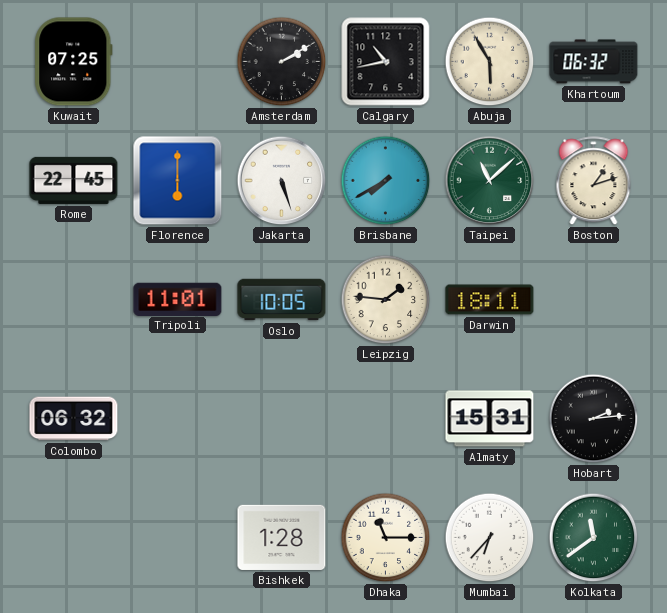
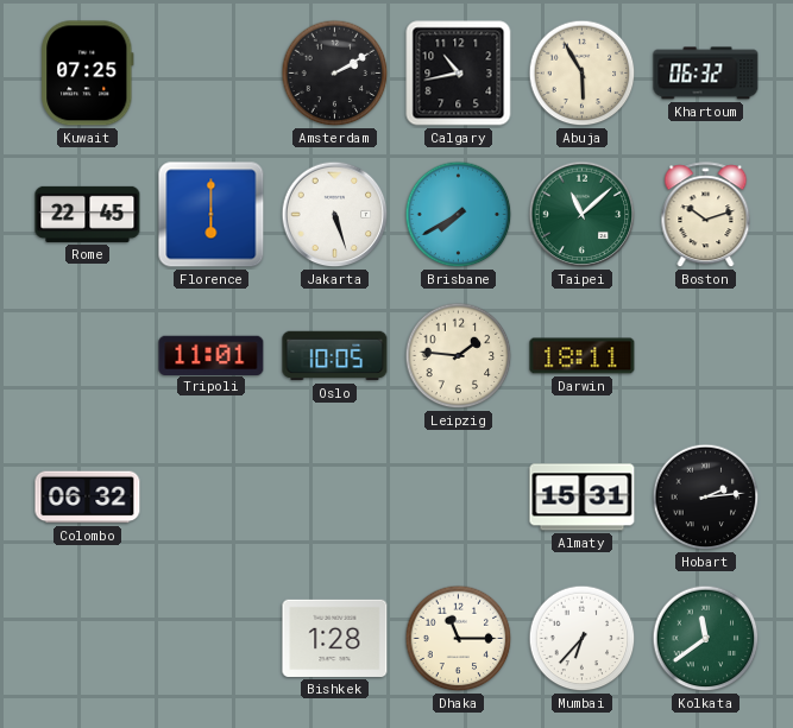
Boston: 1:12 -> 10:12
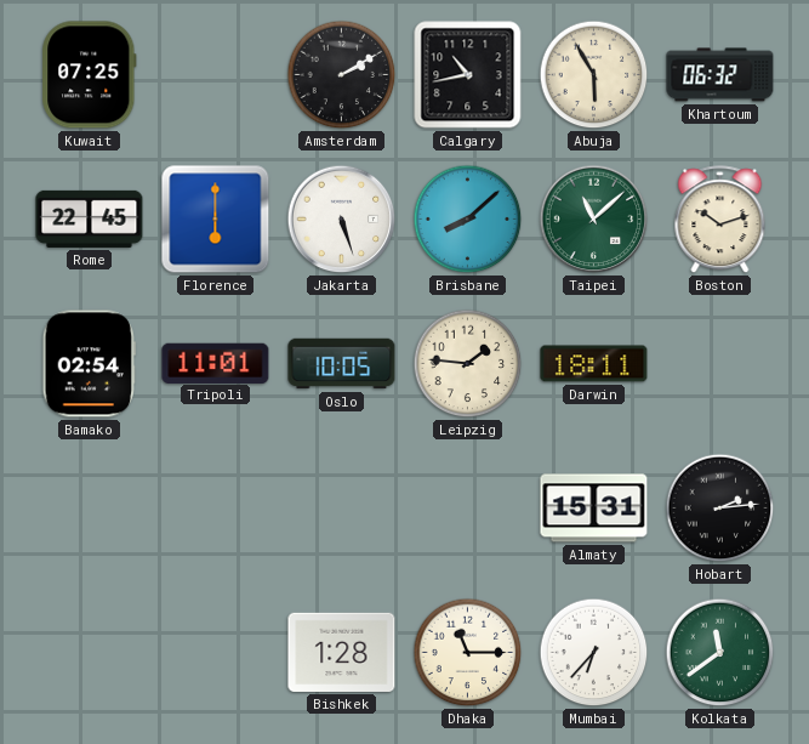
Brisbane: 7:40 -> 8:08
Bamako: none -> 02:54
Colombo: 06:32 -> none
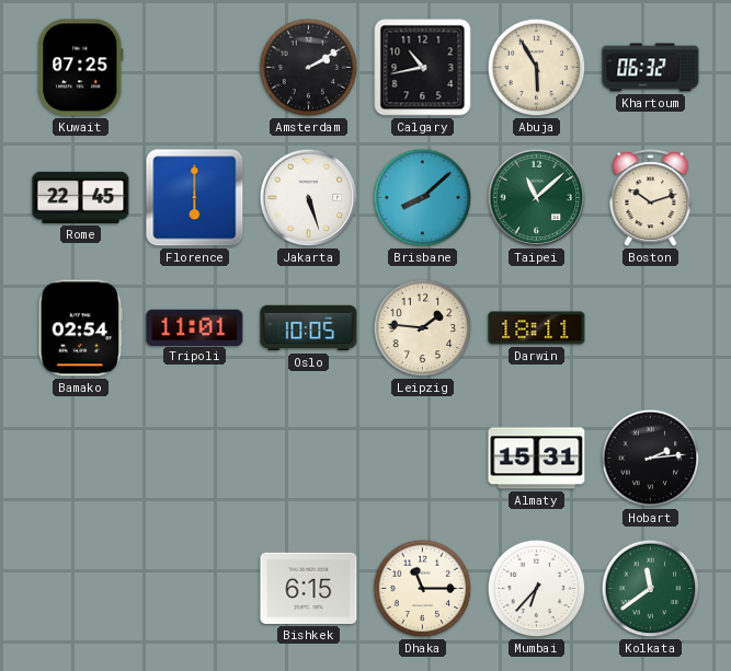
Bishkek: 1:28 -> 6:15
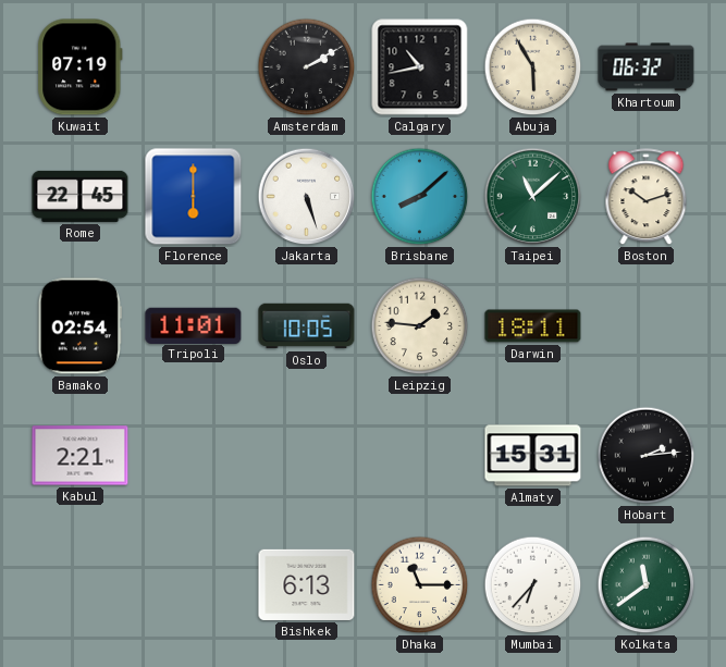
Kuwait: 07:25 -> 07:19
Kabul: none -> 2:21
Bishkek: 6:15 -> 6:13
